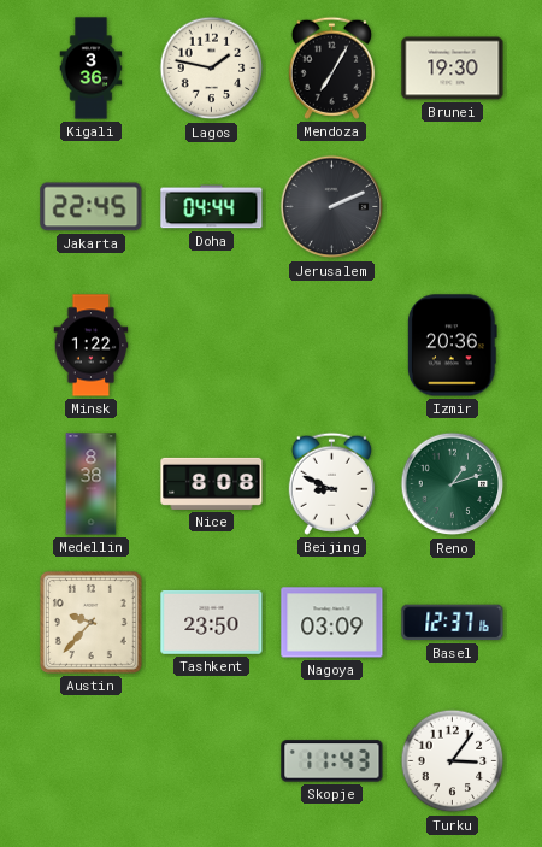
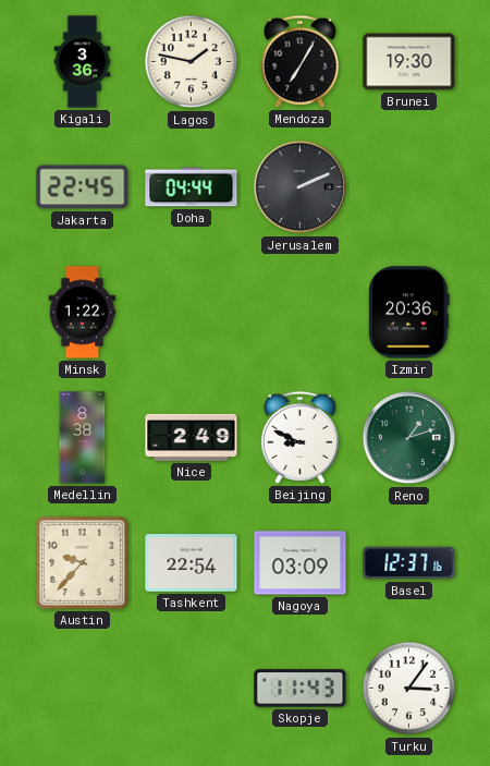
Nice: 8:08 -> 2:49
Tashkent: 23:50 -> 22:54
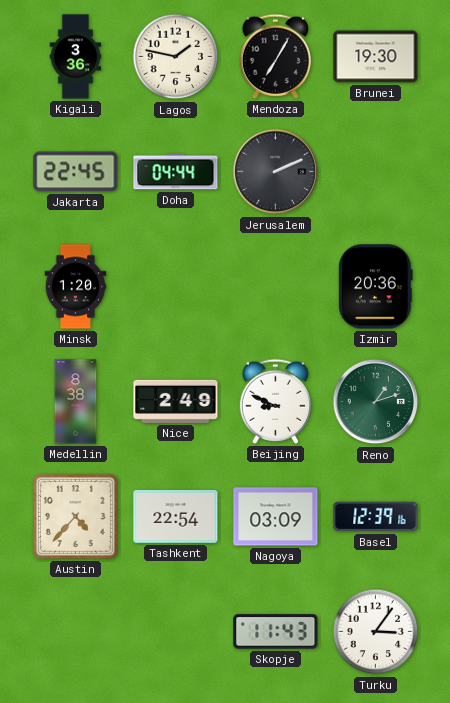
Minsk: 1:22 -> 1:20
Austin: 9:37 -> 4:37
Basel: 12:37 -> 12:39
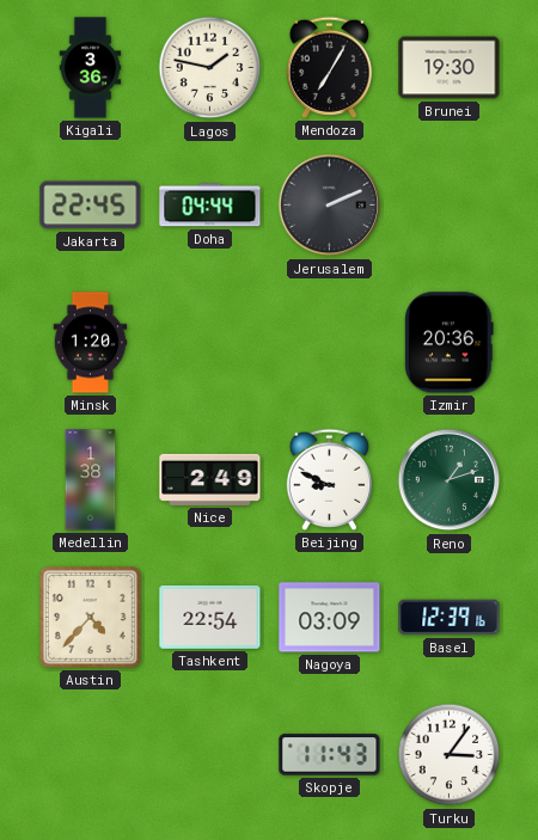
Medellin: 8:38 -> 1:38
